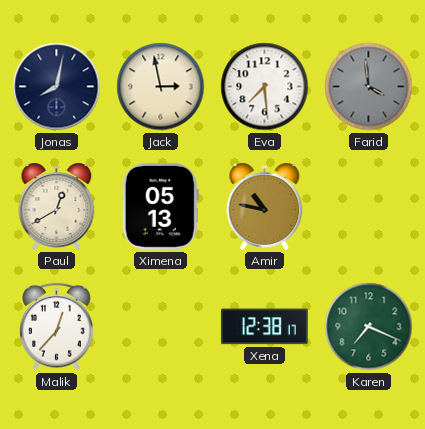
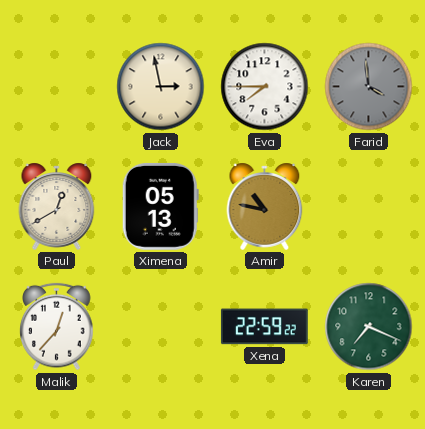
Jonas: 8:02 -> none
Eva: 7:29 -> 7:45
Xena: 12:38 -> 22:59
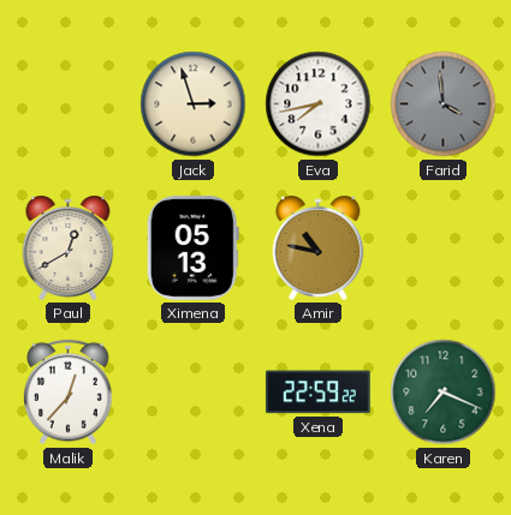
Jack: 2:58 -> 2:57
Eva: 7:45 -> 7:43
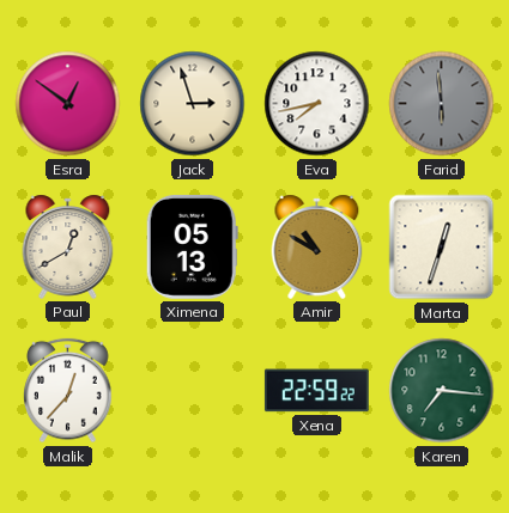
Esra: none -> 12:51
Farid: 3:59 -> 5:59
Amir: 10:47 -> 10:50
Marta: none -> 12:33
Karen: 7:19 -> 7:16
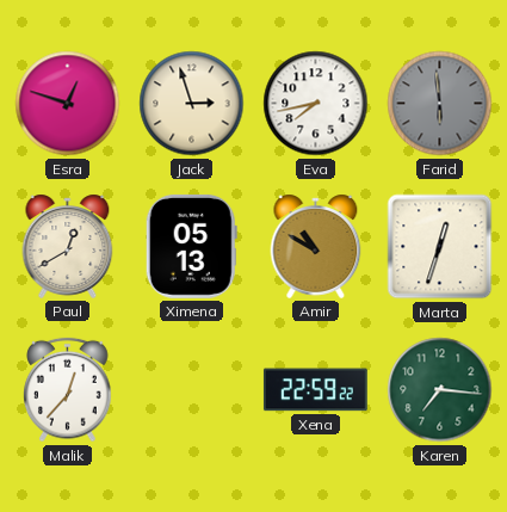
Esra: 12:51 -> 12:48
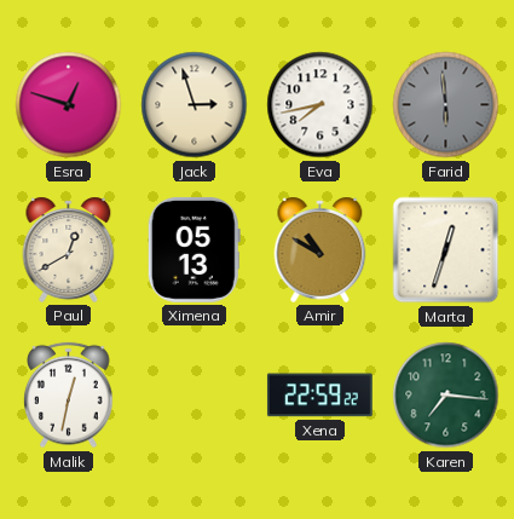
Malik: 12:37 -> 12:32
